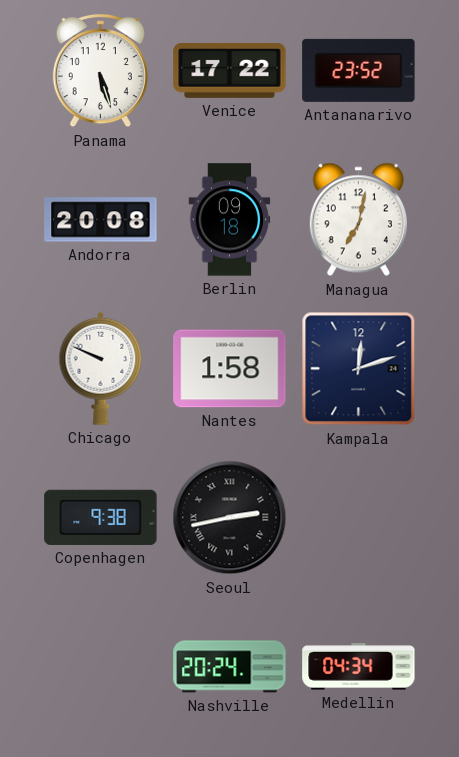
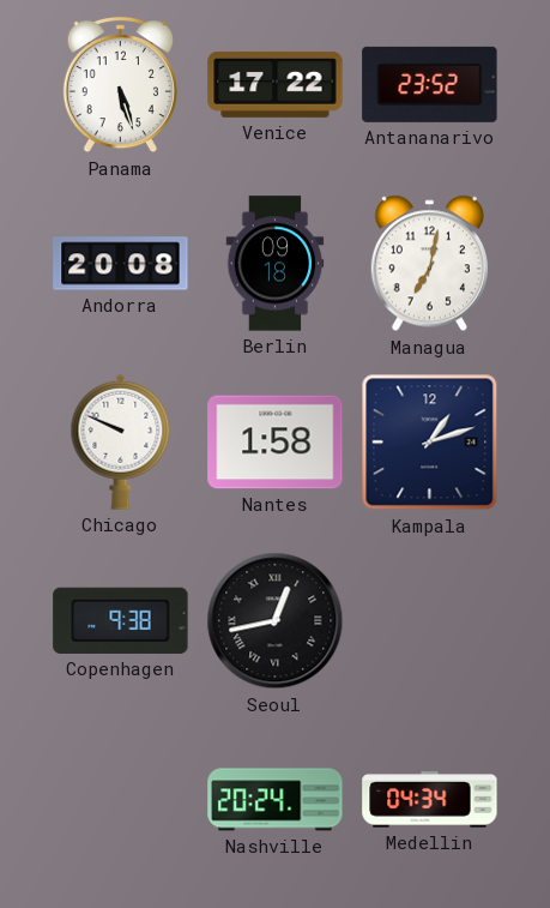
Kampala: 12:12 -> 1:12
Seoul: 2:43 -> 12:43
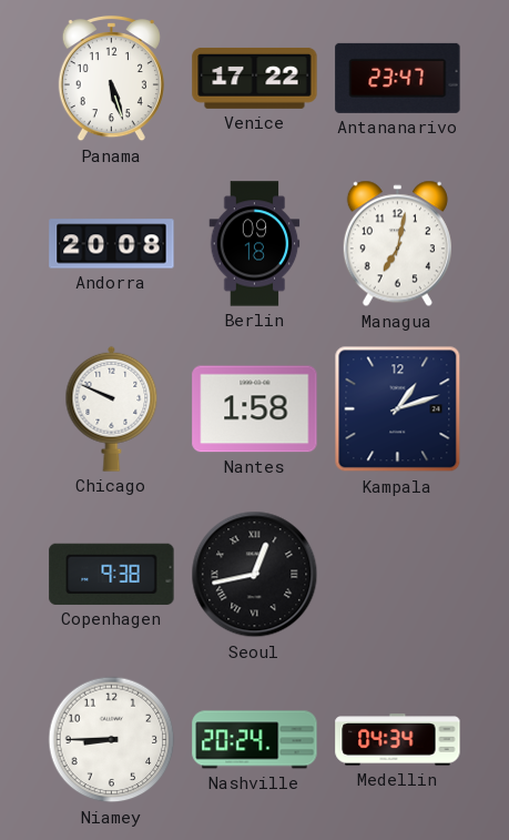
Antananarivo: 23:52 -> 23:47
Niamey: none -> 8:45
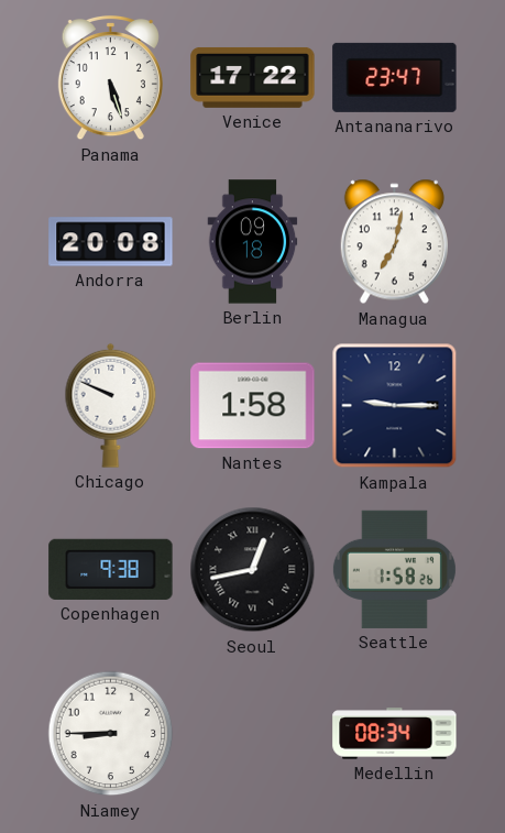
Kampala: 1:12 -> 9:15
Seattle: none -> 1:58
Nashville: 20:24 -> none
Medellin: 04:34 -> 08:34
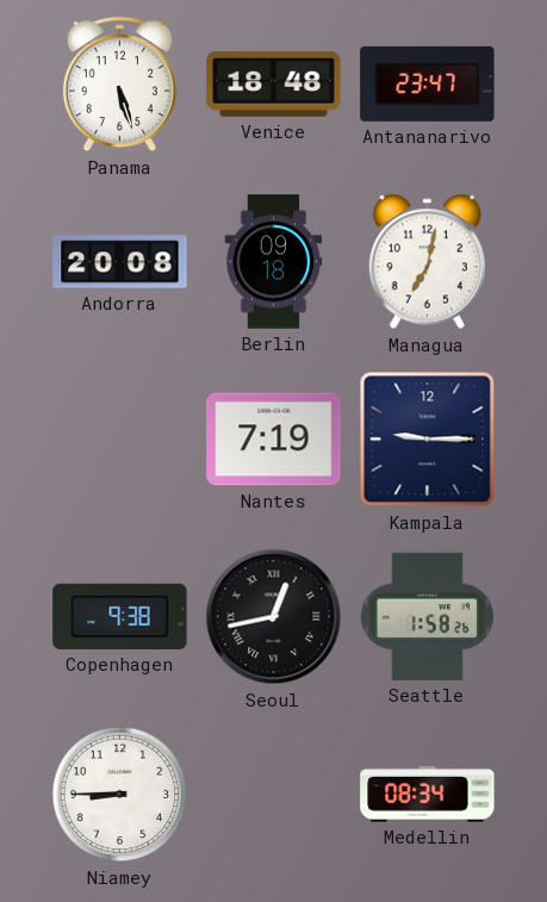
Venice: 17:22 -> 18:48
Chicago: 9:49 -> none
Nantes: 1:58 -> 7:19
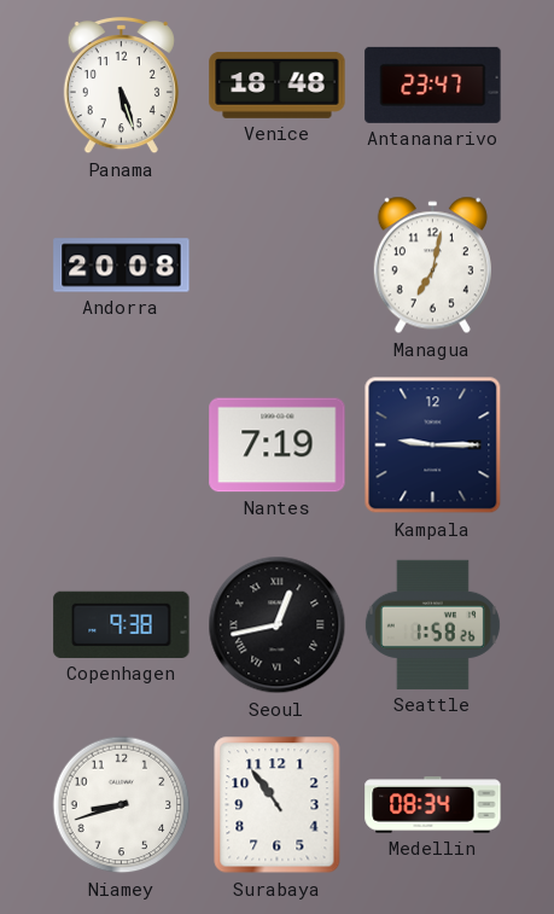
Berlin: 09:18 -> none
Niamey: 8:45 -> 8:42
Surabaya: none -> 10:54
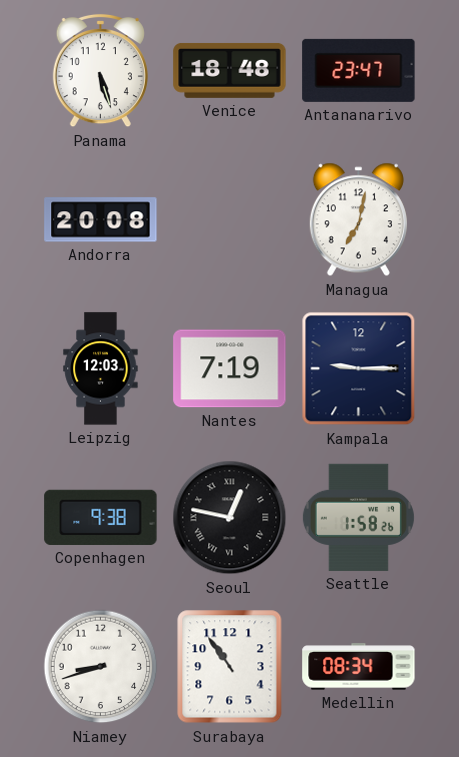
Leipzig: none -> 12:03
Seoul: 12:43 -> 12:47
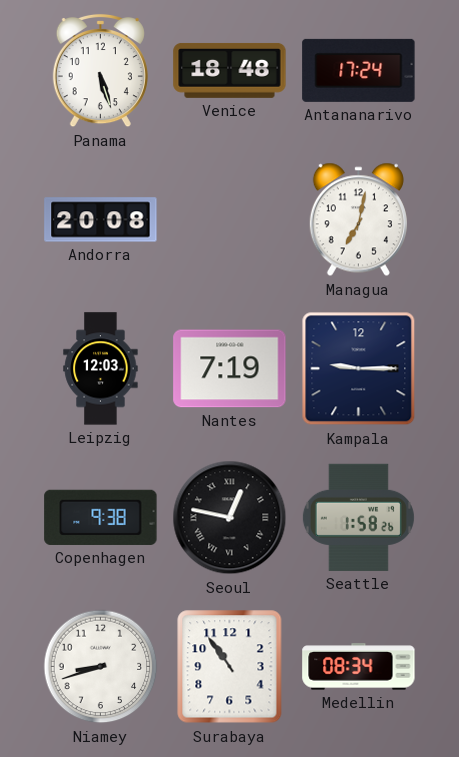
Antananarivo: 23:47 -> 17:24
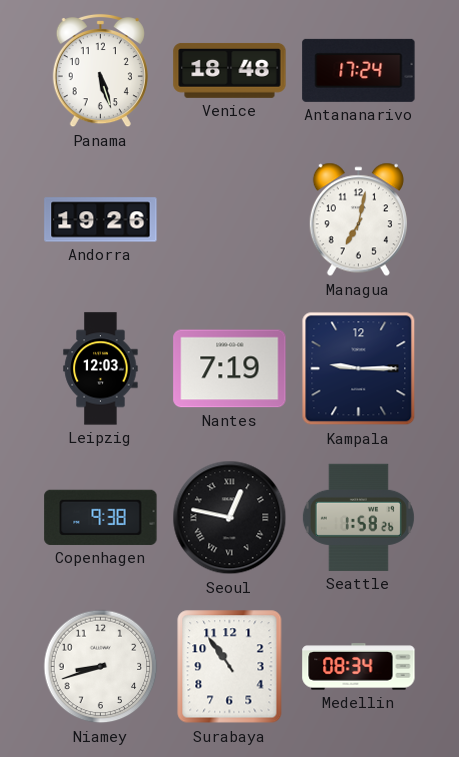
Andorra: 20:08 -> 19:26
